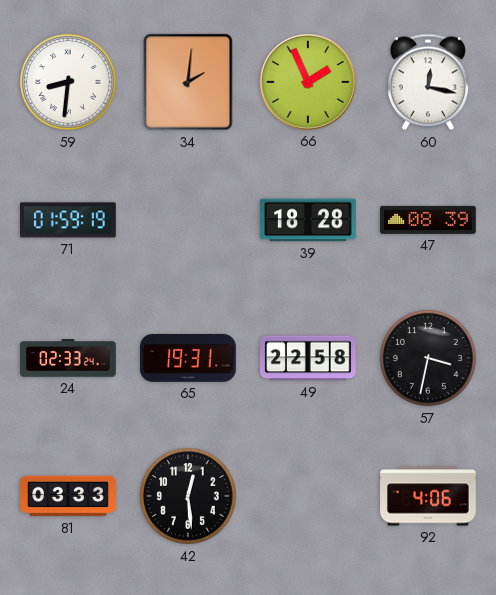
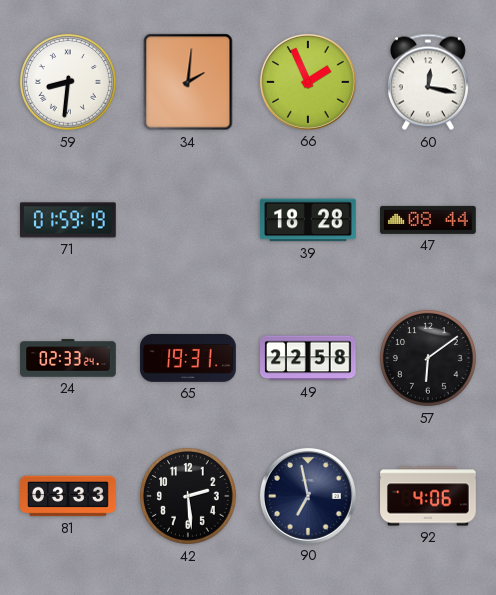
47: 08:39 -> 08:44
57: 3:32 -> 6:09
42: 12:29 -> 2:29
90: none -> 6:58
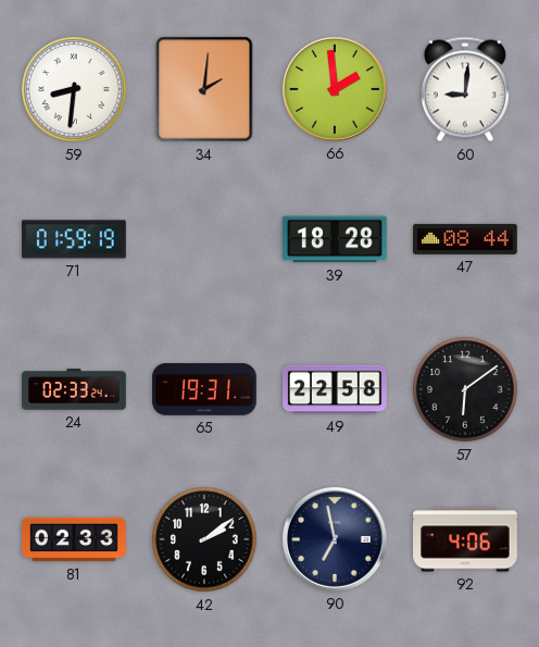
66: 1:56 -> 1:59
60: 12:17 -> 9:01
81: 03:33 -> 02:33
42: 2:29 -> 2:09
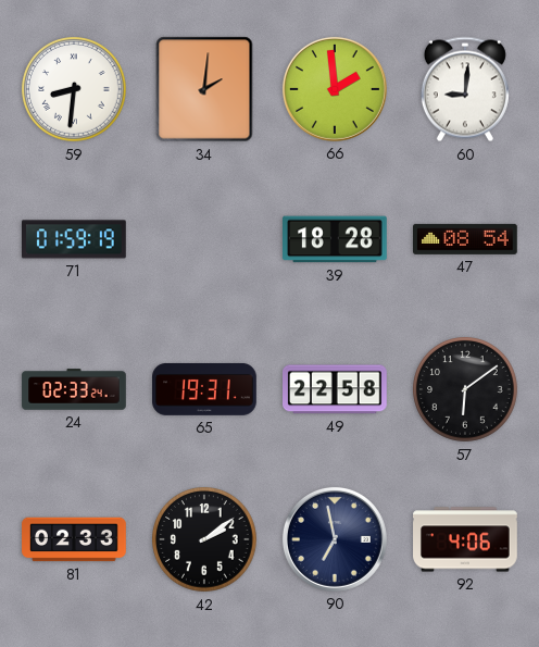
47: 08:44 -> 08:54
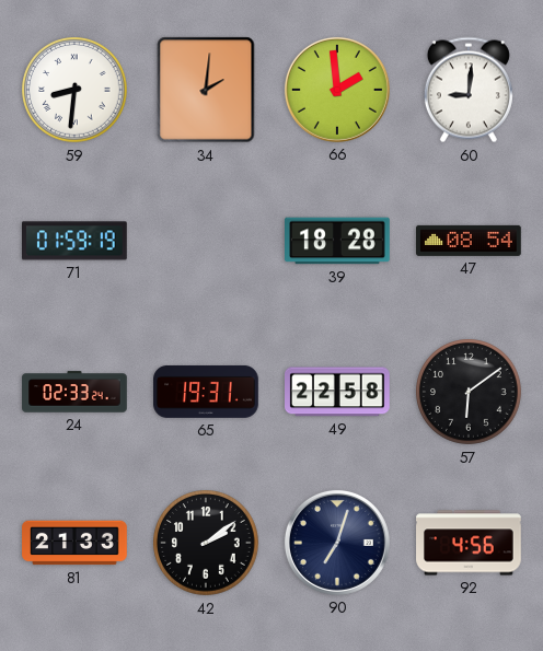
81: 02:33 -> 21:33
90: 6:58 -> 7:03
92: 4:06 -> 4:56
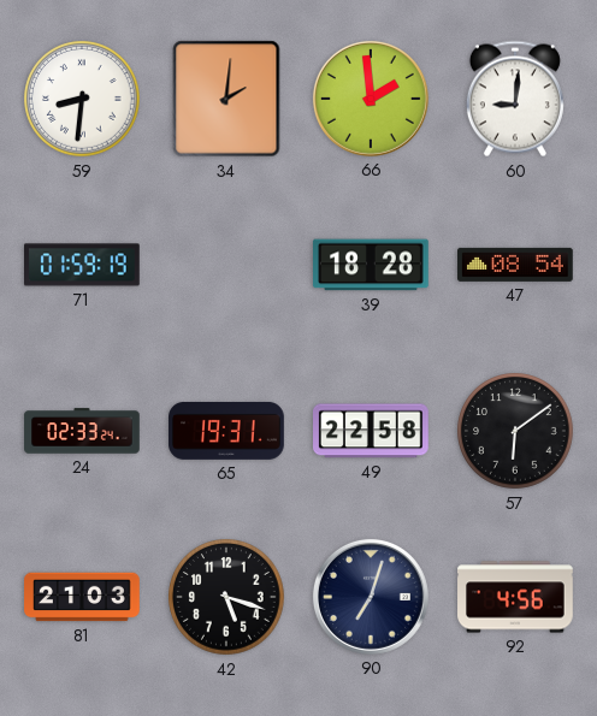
81: 21:33 -> 21:03
42: 2:09 -> 5:18
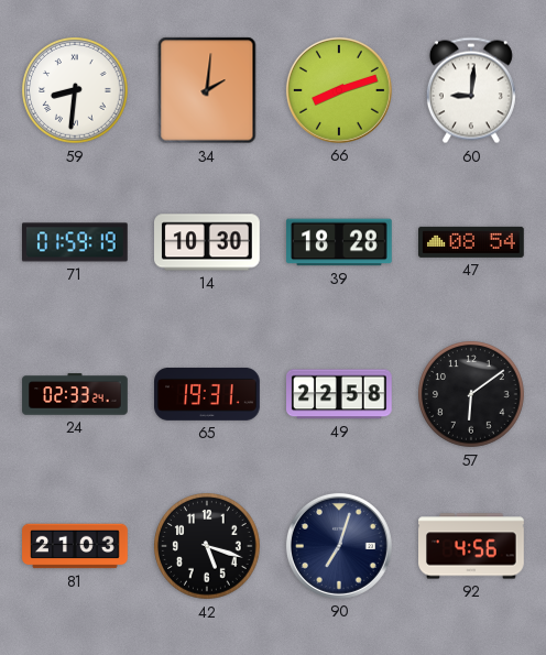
66: 1:59 -> 8:12
14: none -> 10:30
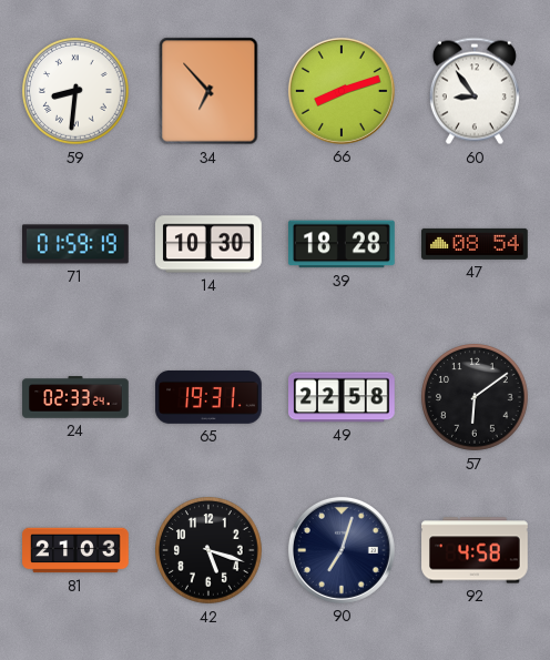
34: 2:01 -> 6:53
60: 9:01 -> 8:54
92: 4:56 -> 4:58
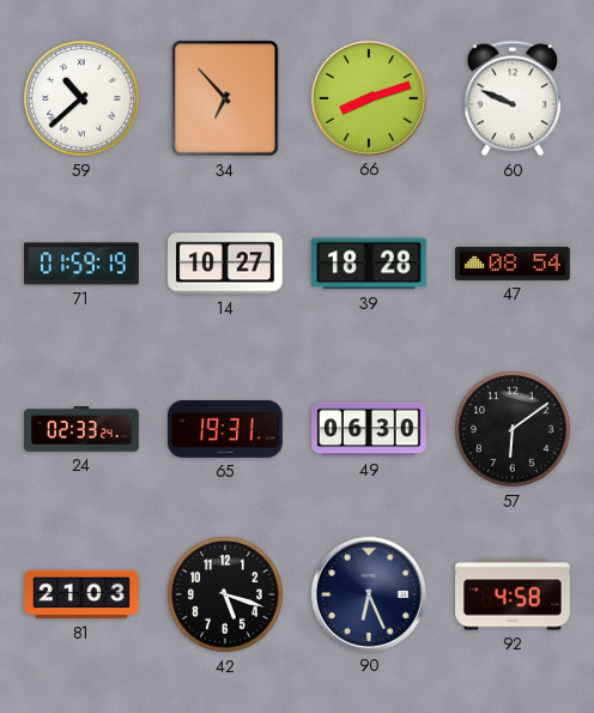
59: 8:31 -> 10:38
60: 8:54 -> 9:49
14: 10:30 -> 10:27
49: 22:58 -> 06:30
90: 7:03 -> 6:26
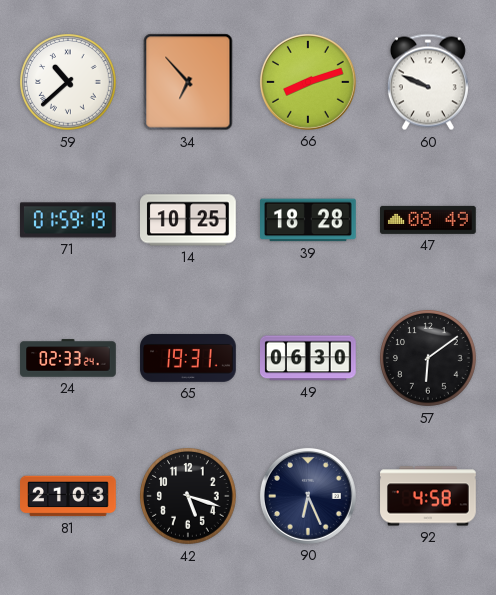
14: 10:27 -> 10:25
47: 08:54 -> 08:49
